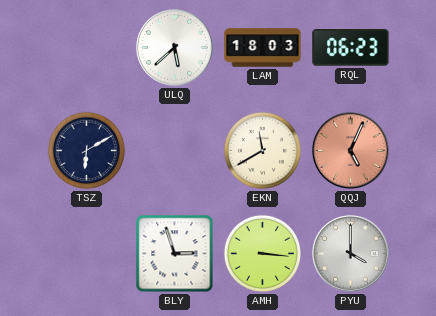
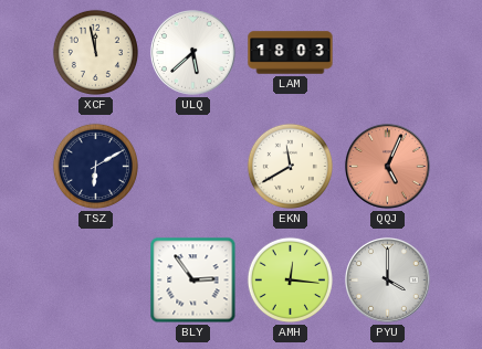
XCF: none -> 11:58
RQL: 06:23 -> none
BLY: 2:57 -> 2:54
AMH: 3:16 -> 12:16
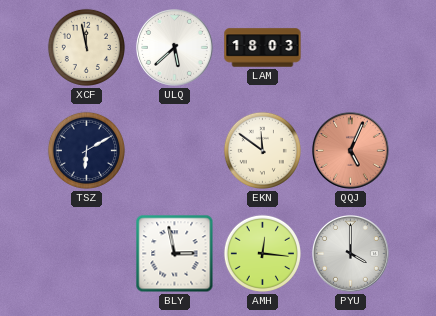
EKN: 11:40 -> 11:51
BLY: 2:54 -> 2:58
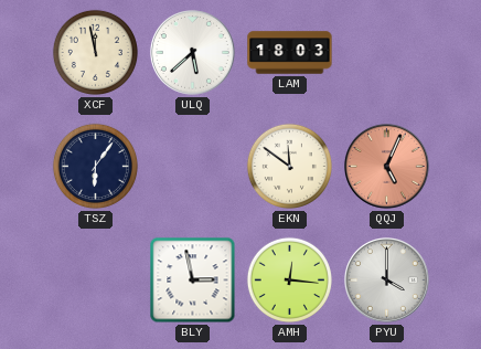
TSZ: 6:10 -> 6:06
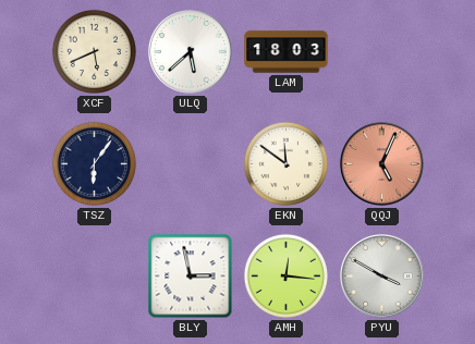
XCF: 11:58 -> 5:41
PYU: 4:00 -> 3:50
